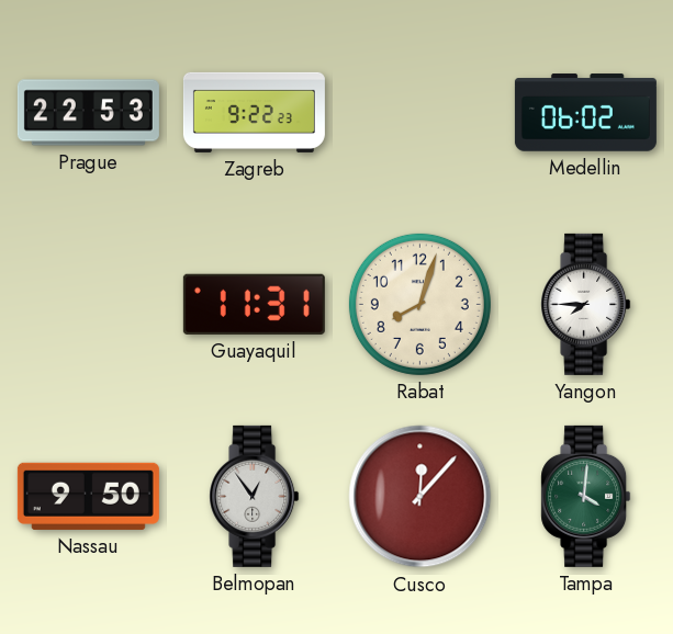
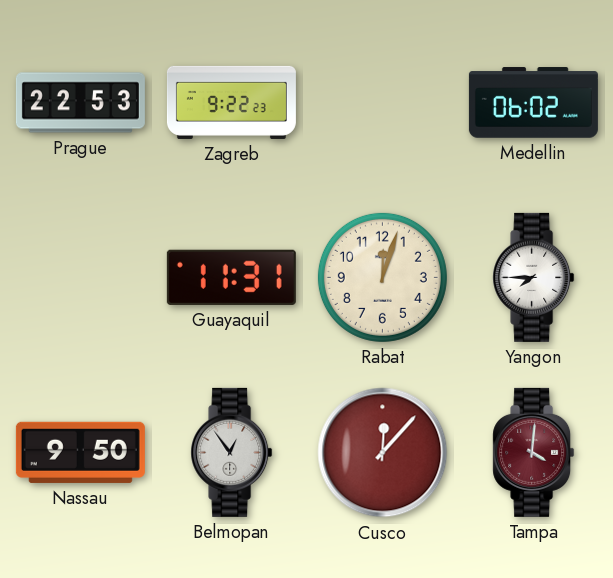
Rabat: 8:03 -> 12:03
Tampa dial: green -> burgundy
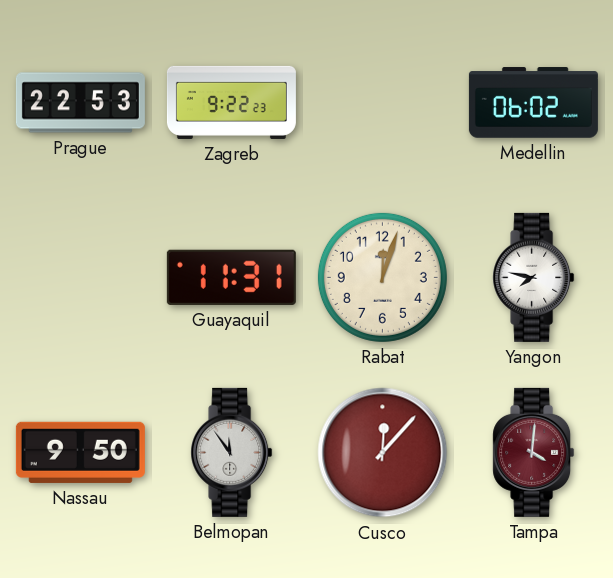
Yangon: 7:45 -> 7:47
Belmopan: 12:54 -> 11:54
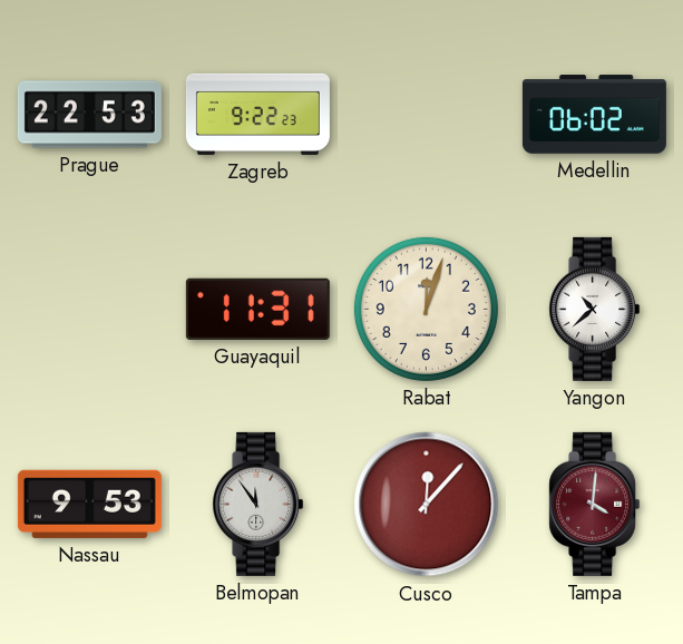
Yangon: 7:47 -> 10:38
Nassau: 9:50 -> 9:53
